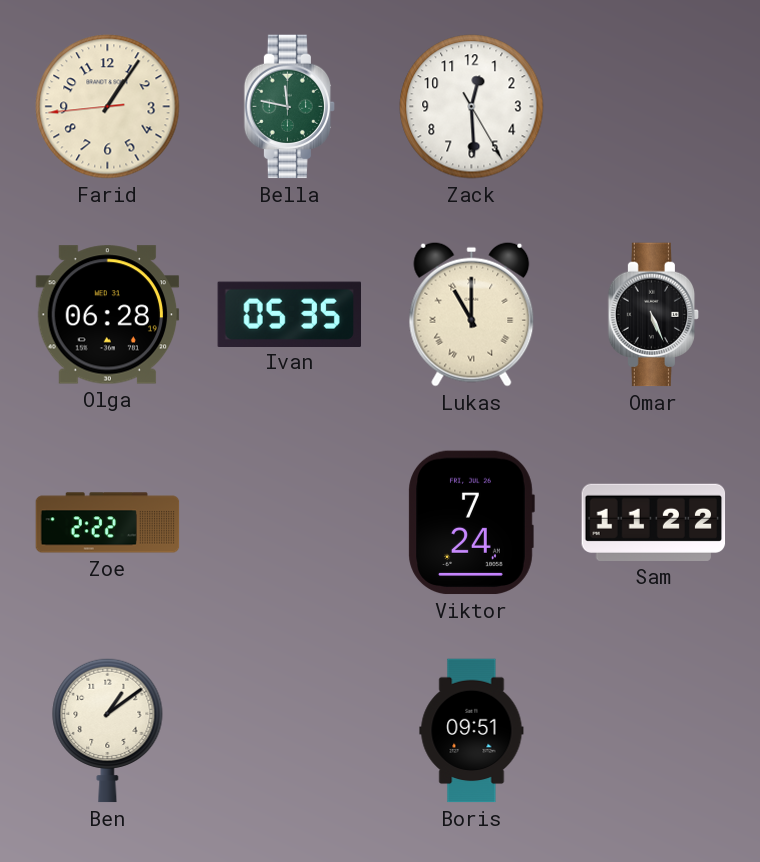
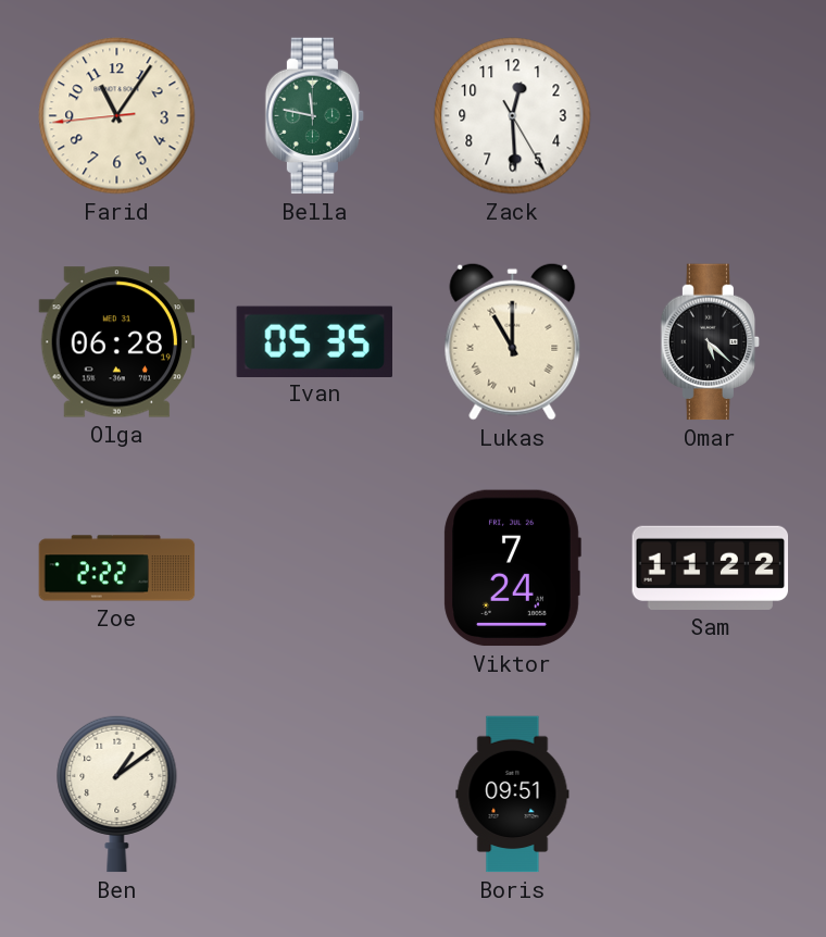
Farid: 1:05 -> 11:05
Omar: 5:26 -> 5:22
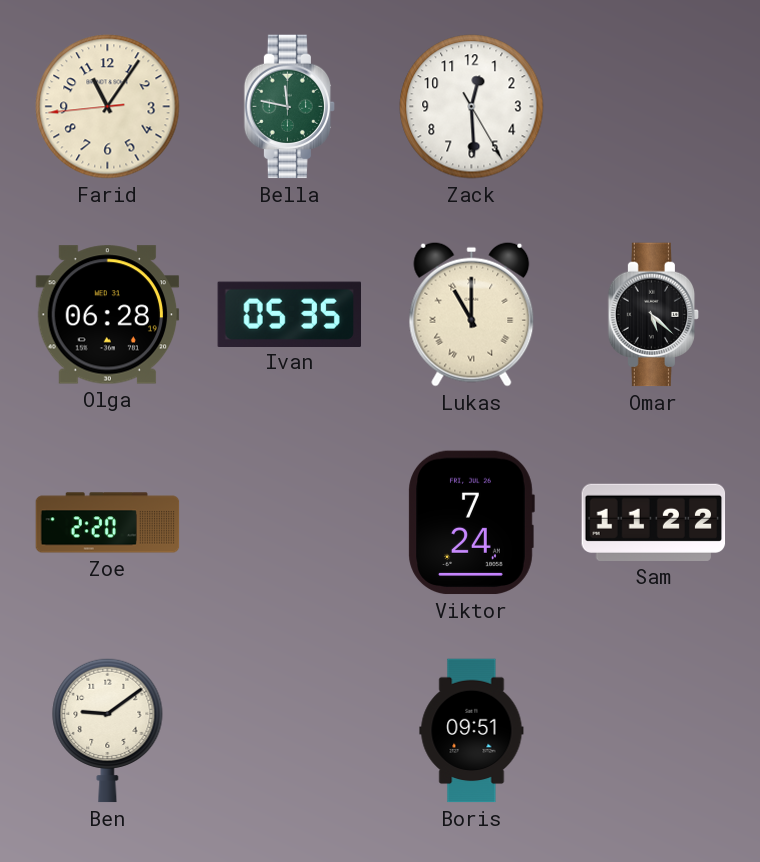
Zoe: 2:22 -> 2:20
Ben: 1:09 -> 9:09
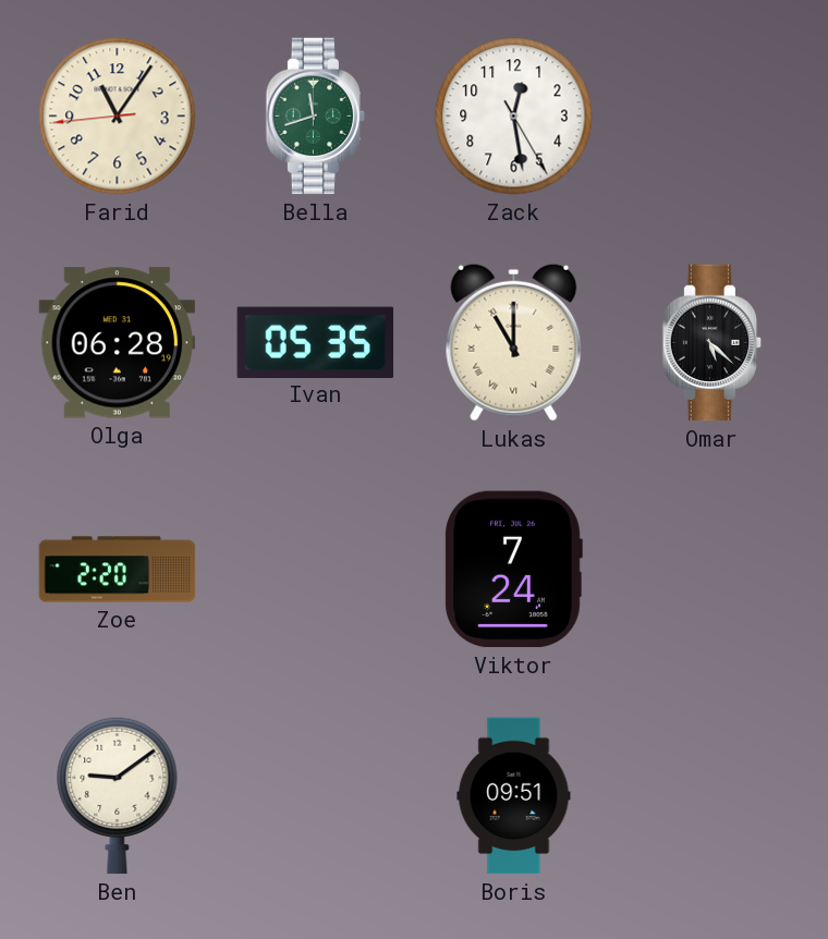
Bella: 11:47 -> 11:42
Zack: 12:29 -> 12:28
Sam: 11:22 -> none
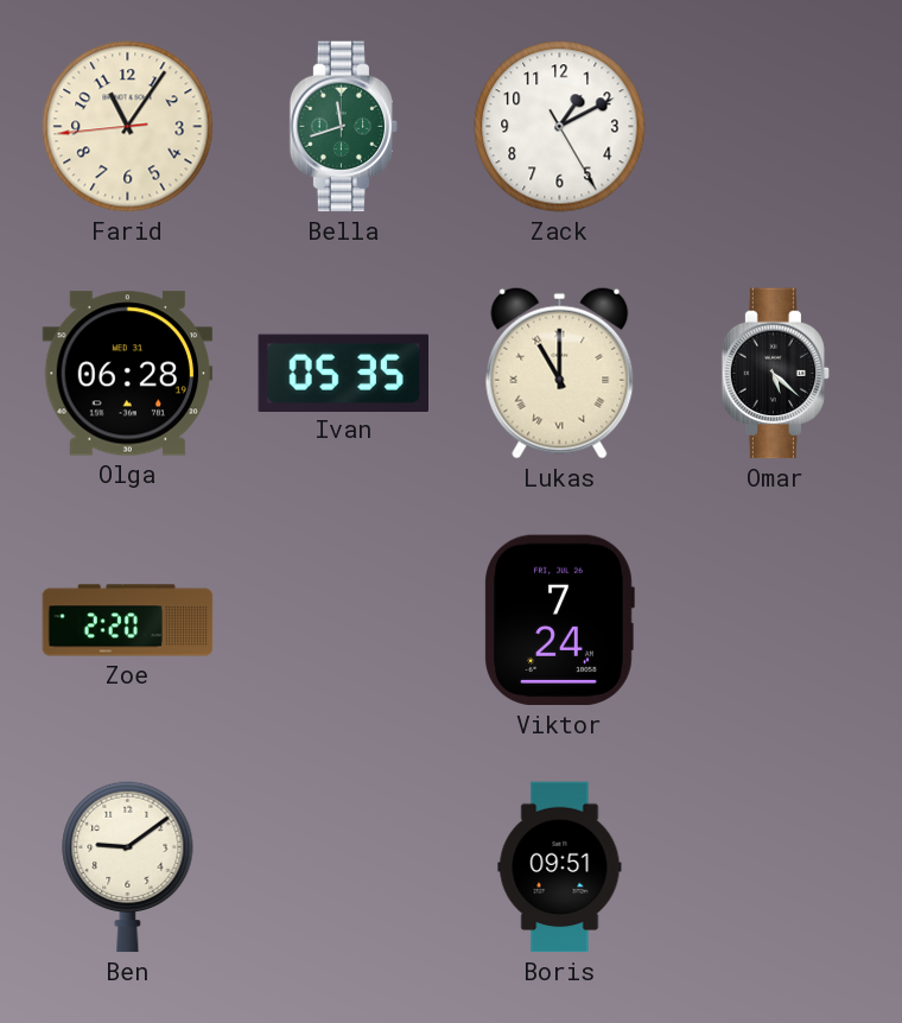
Zack: 12:28 -> 1:10
